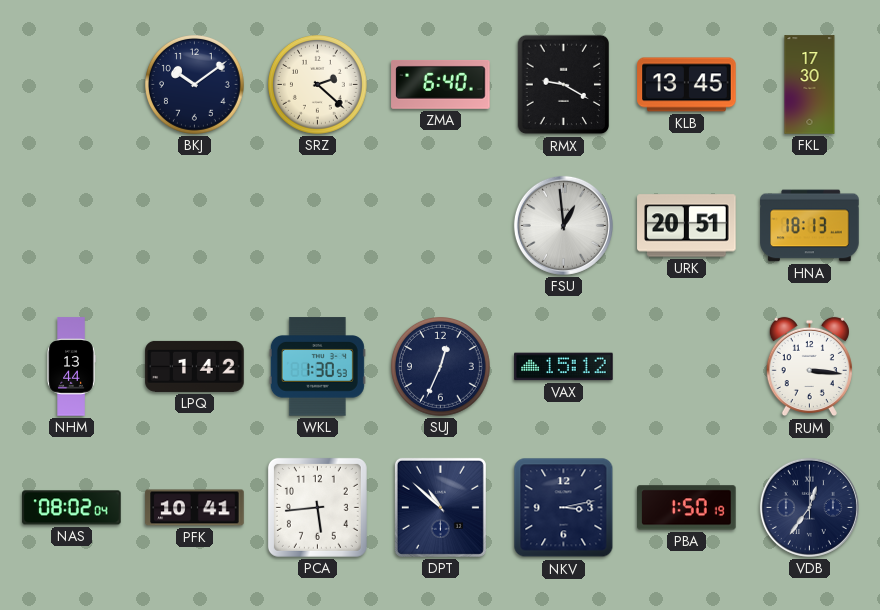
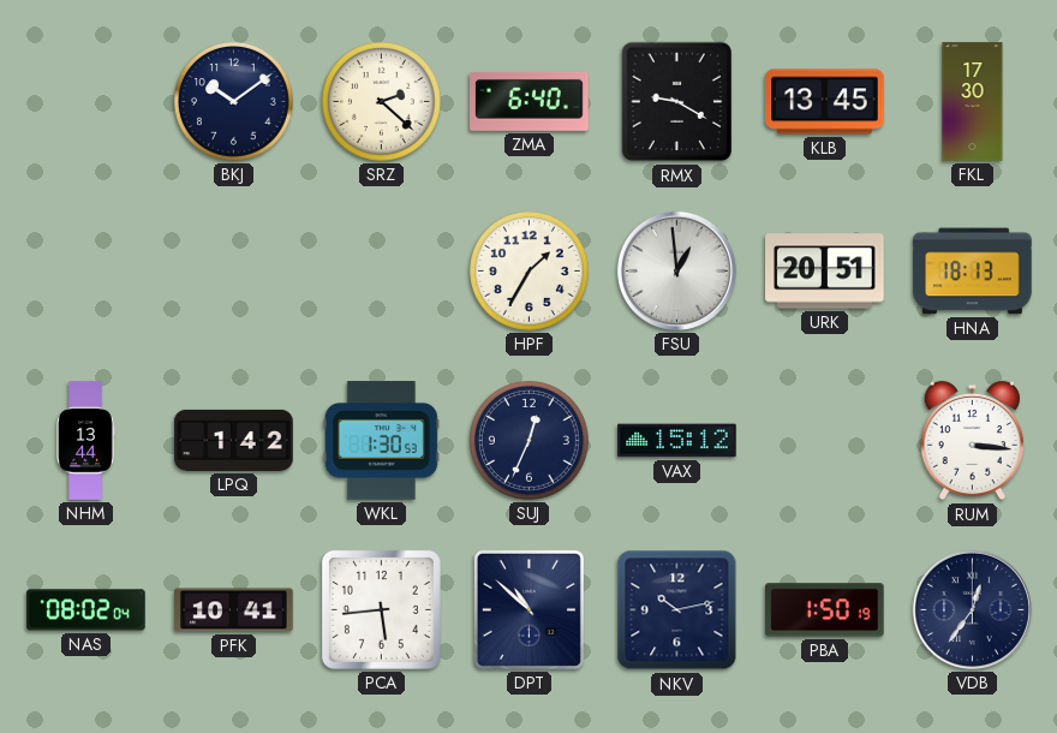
HPF: none -> 1:35
NKV: 3:13 -> 10:13
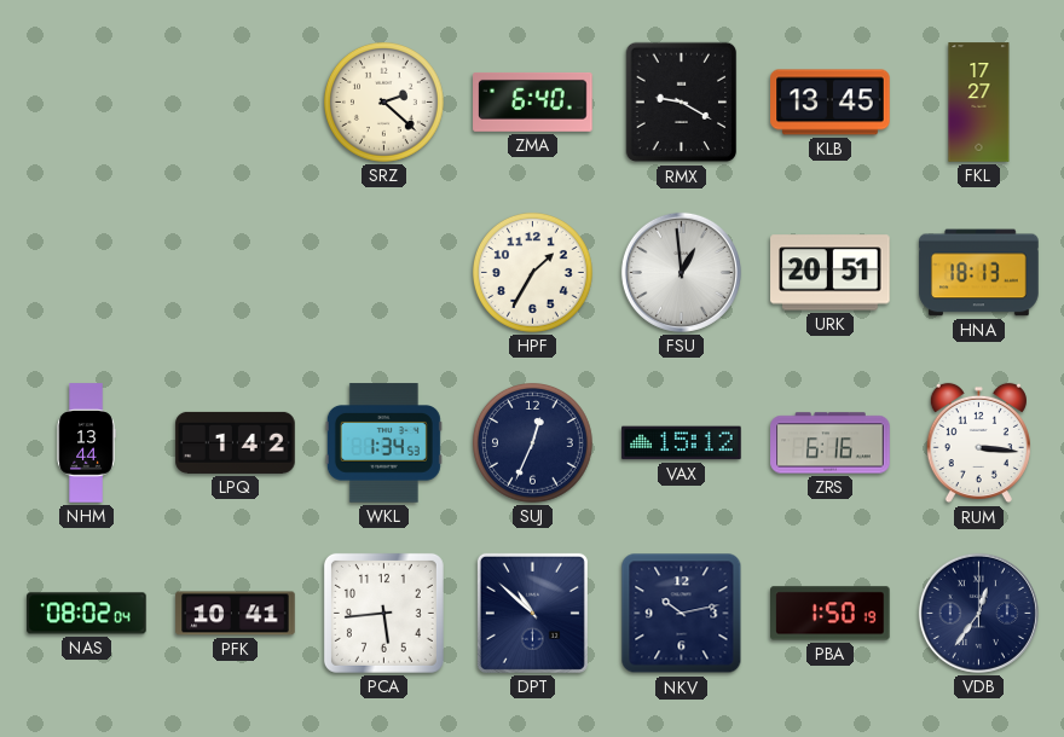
BKJ: 10:09 -> none
FKL: 17:30 -> 17:27
WKL: 1:30 -> 1:34
ZRS: none -> 6:16
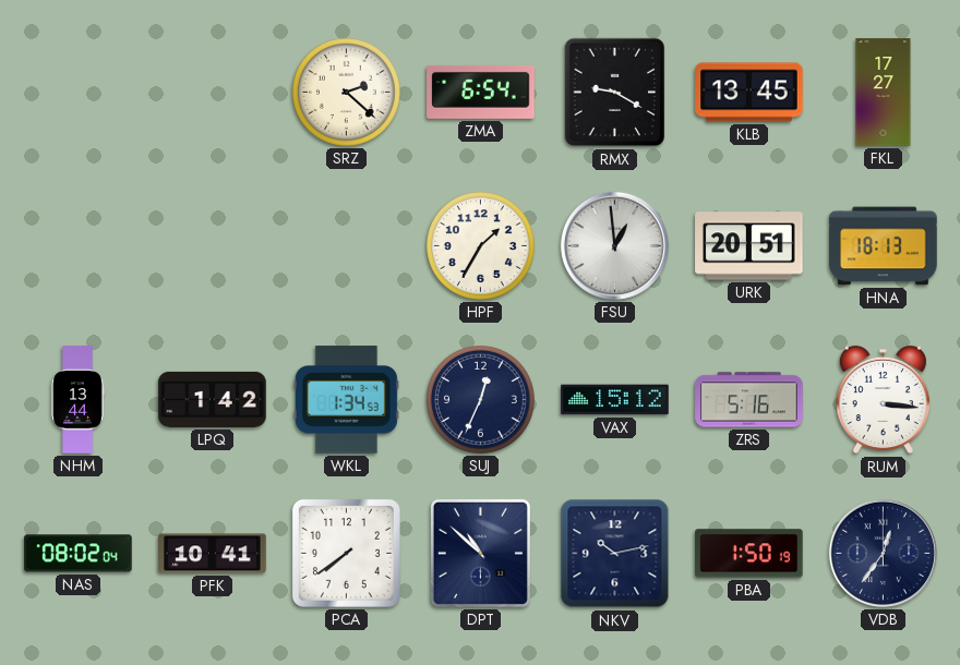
ZMA: 6:40 -> 6:54
ZRS: 6:16 -> 5:16
PCA: 5:44 -> 7:39
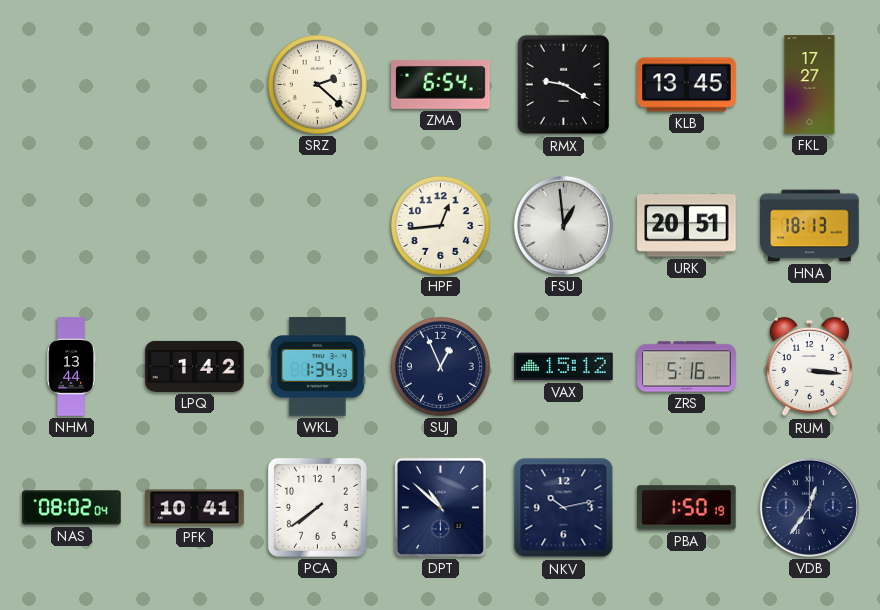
HPF: 1:35 -> 12:44
SUJ: 12:34 -> 12:56
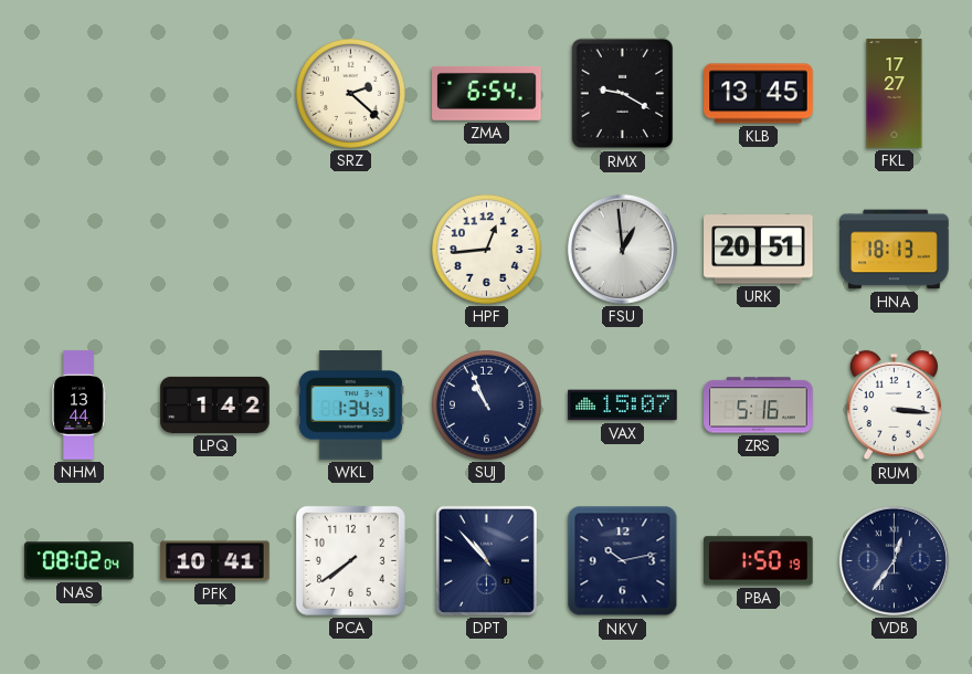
SUJ: 12:56 -> 10:56
VAX: 15:12 -> 15:07
DPT: 10:52 -> 10:53
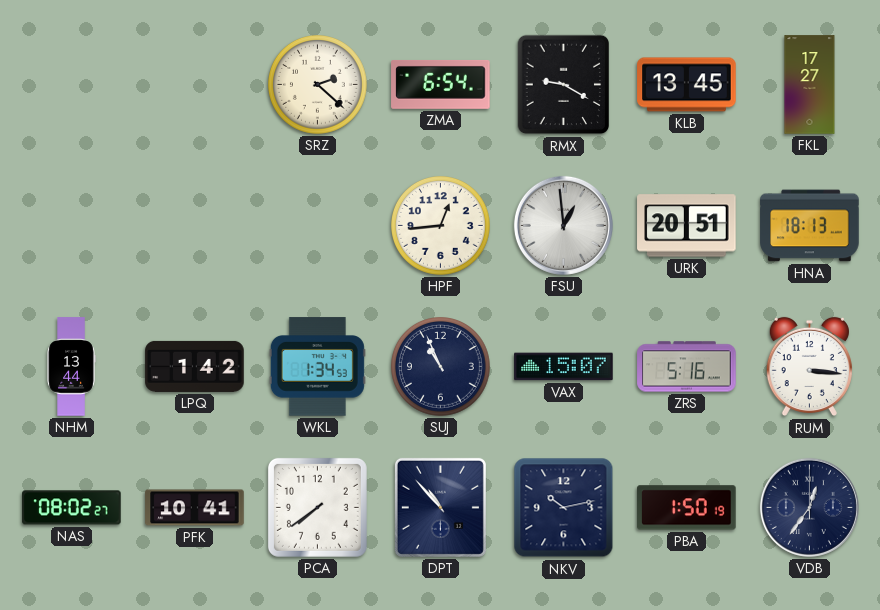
NAS: 08:02:04 -> 08:02:27
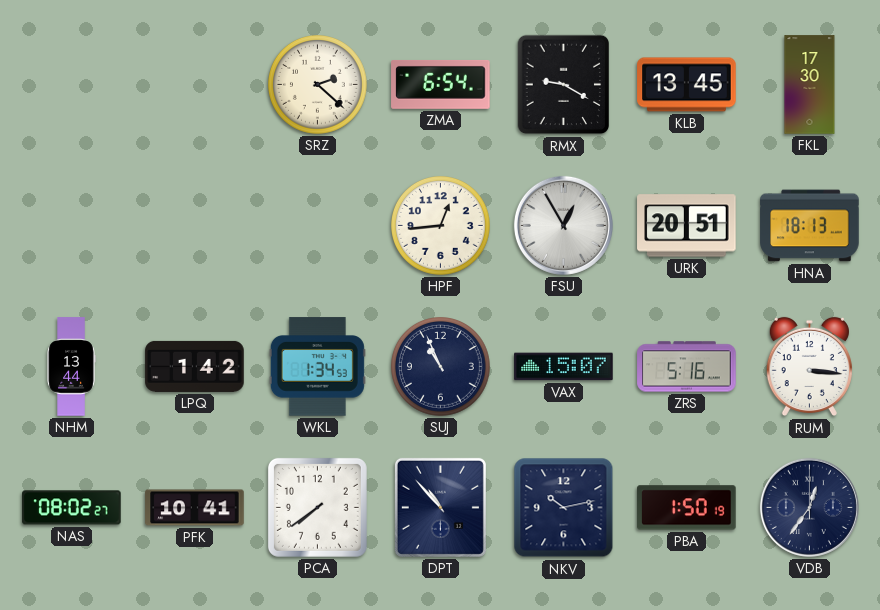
FKL: 17:27 -> 17:30
FSU: 12:59 -> 12:55
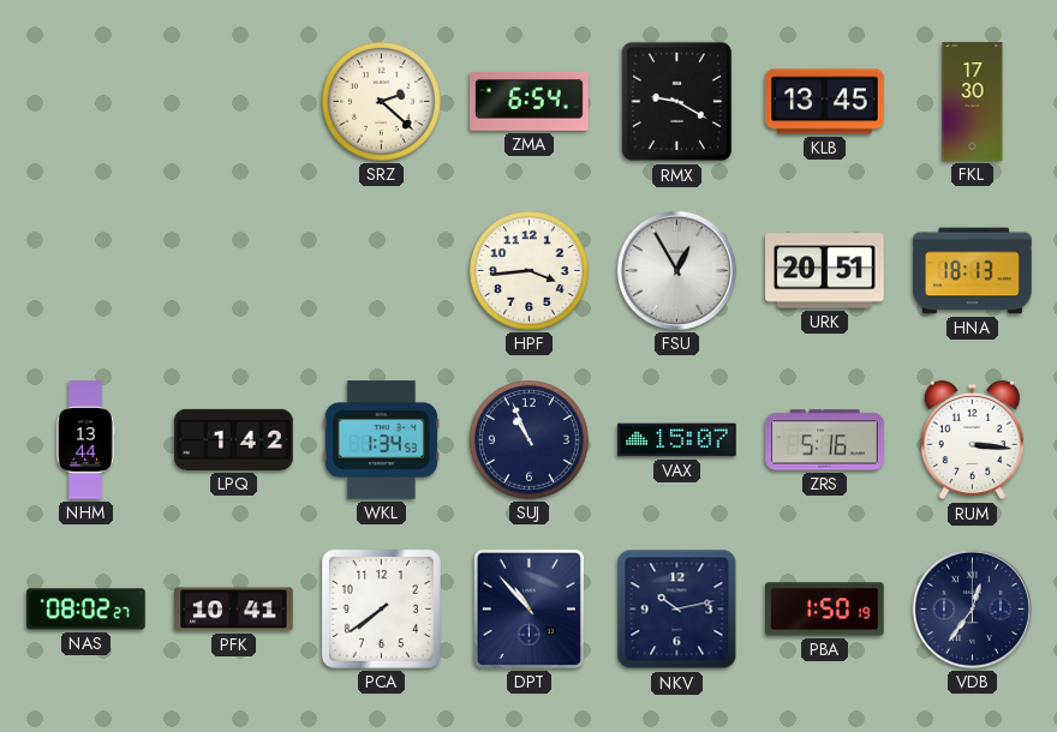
HPF: 12:44 -> 3:44
